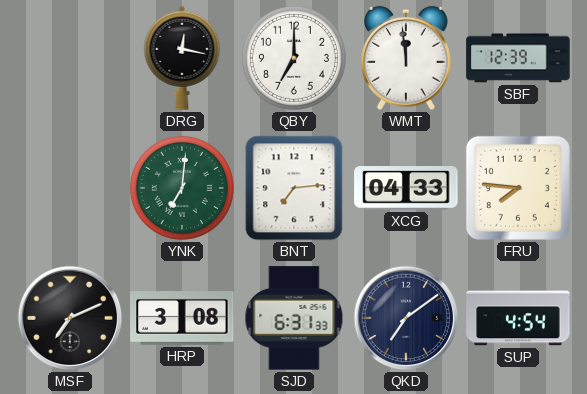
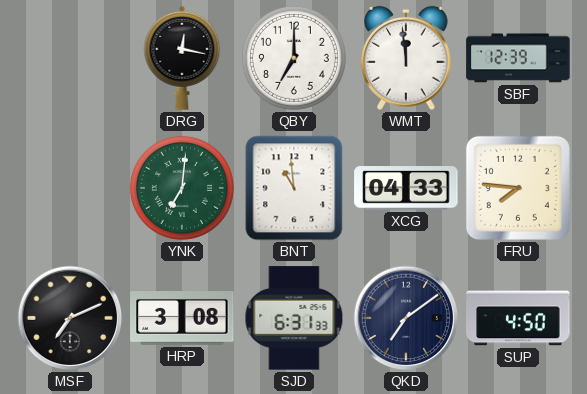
BNT: 7:14 -> 10:59
SUP: 4:54 -> 4:50
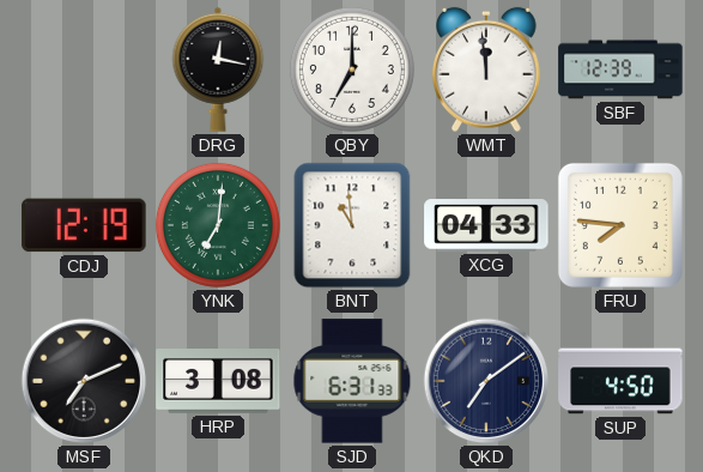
CDJ: none -> 12:19
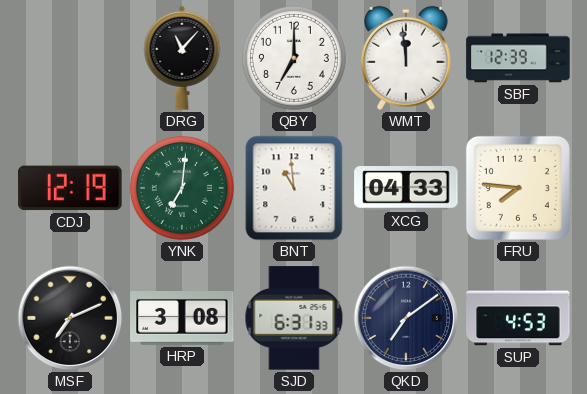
DRG: 12:17 -> 11:07
SUP: 4:50 -> 4:53
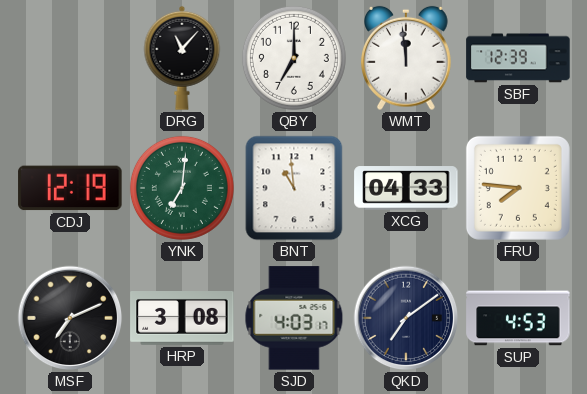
SJD: 6:31 -> 4:03
